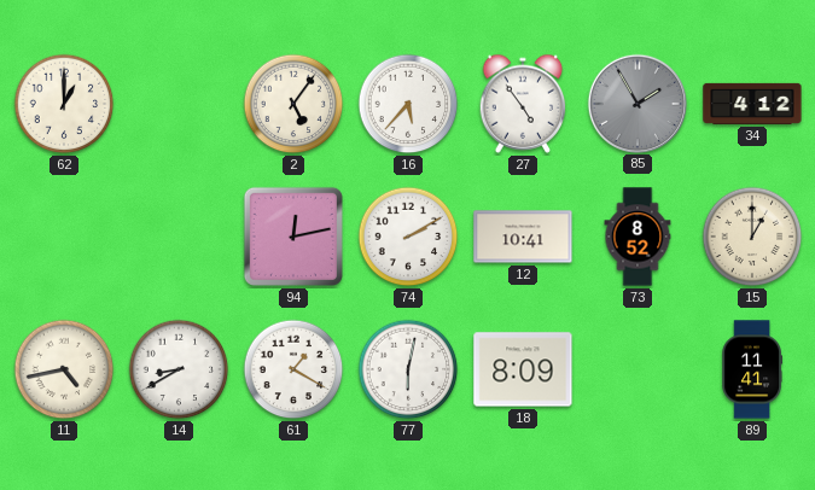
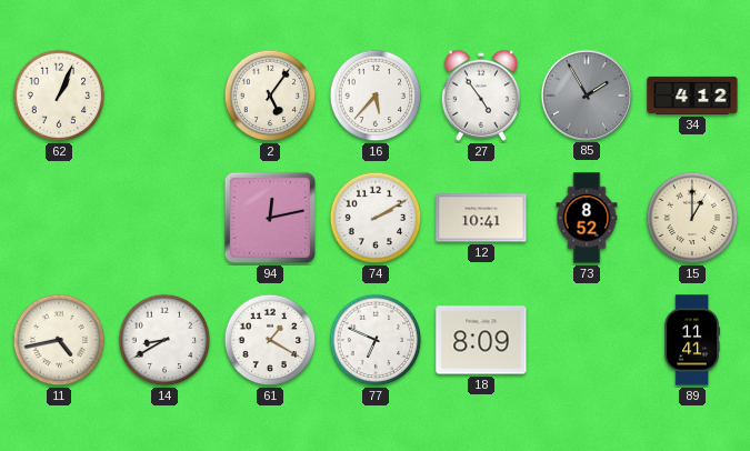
62: 1:00 -> 1:04
77: 6:02 -> 6:49
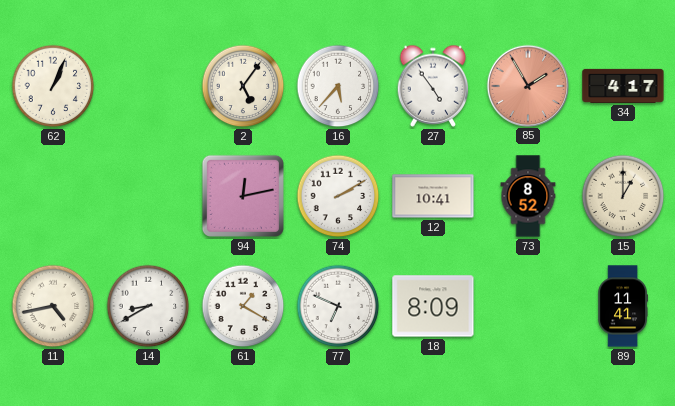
85 dial: grey -> salmon
34: 4:12 -> 4:17
